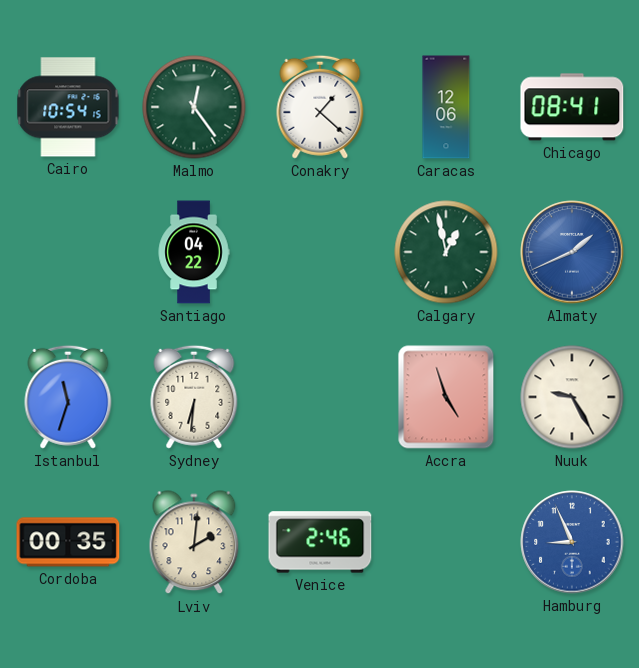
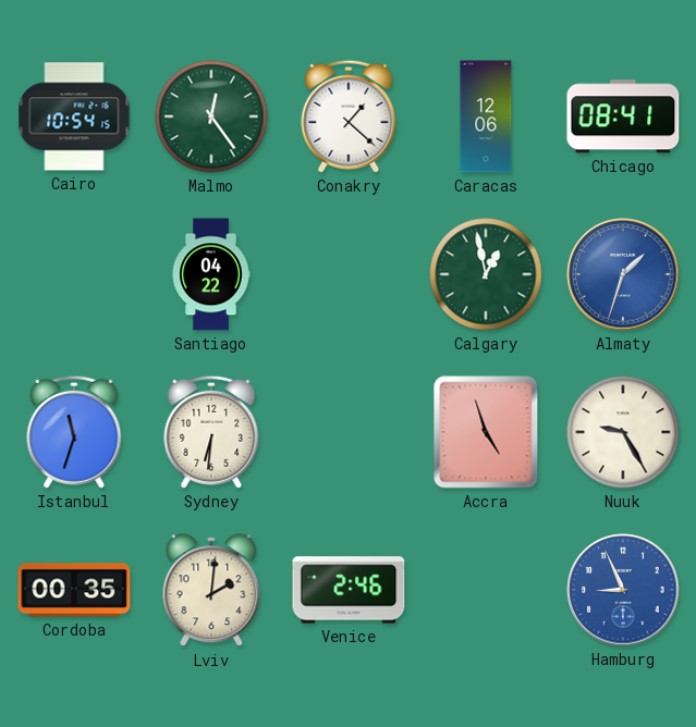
Almaty: 1:41 -> 1:33
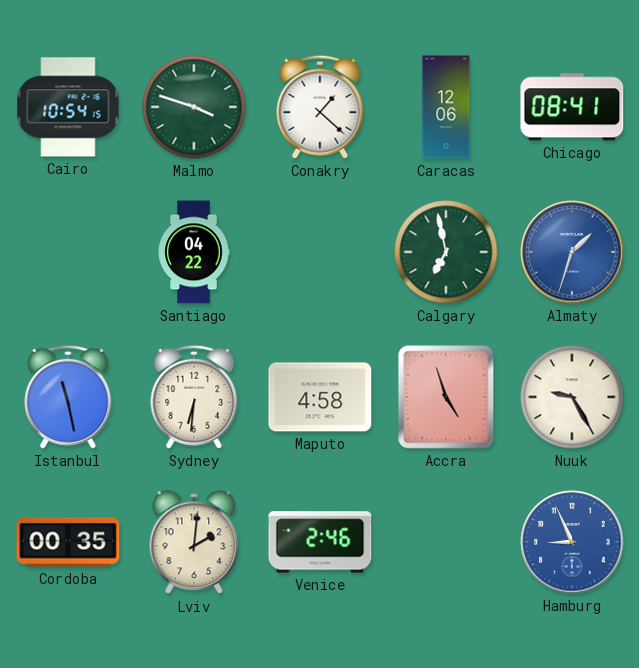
Malmo: 12:24 -> 3:48
Calgary: 12:58 -> 6:58
Istanbul: 11:33 -> 11:28
Maputo: none -> 4:58
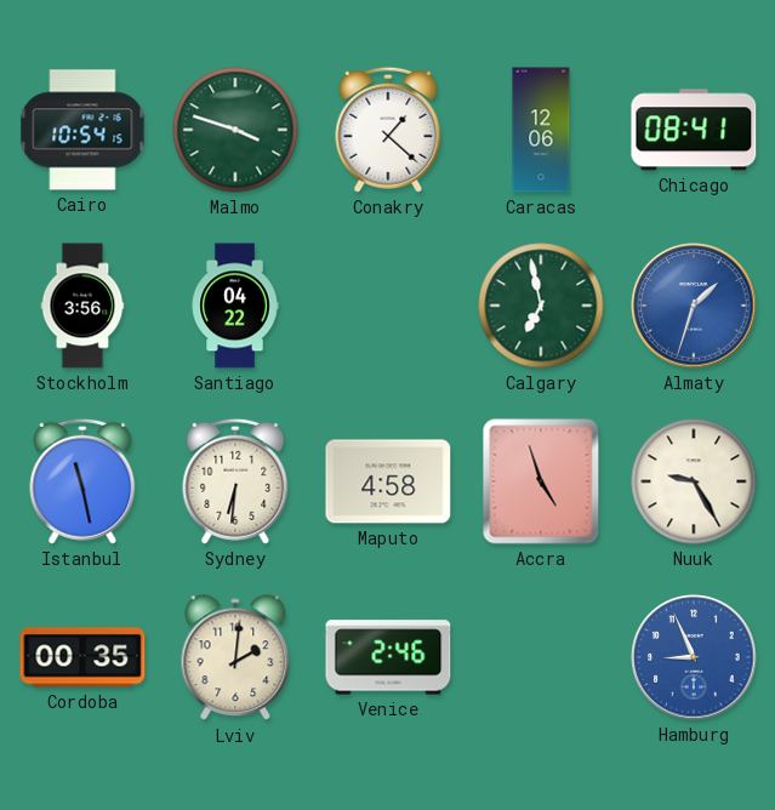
Stockholm: none -> 3:56
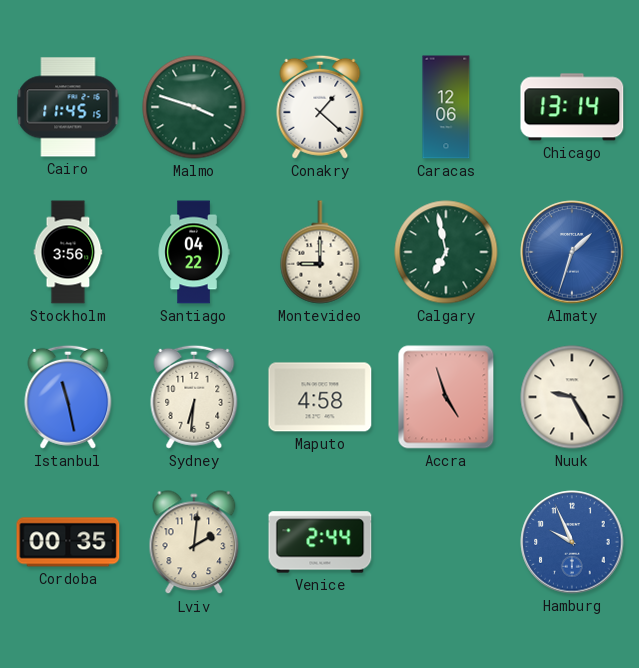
Cairo: 10:54 -> 11:45
Chicago: 08:41 -> 13:14
Montevideo: none -> 9:00
Venice: 2:46 -> 2:44
Hamburg: 8:56 -> 9:56
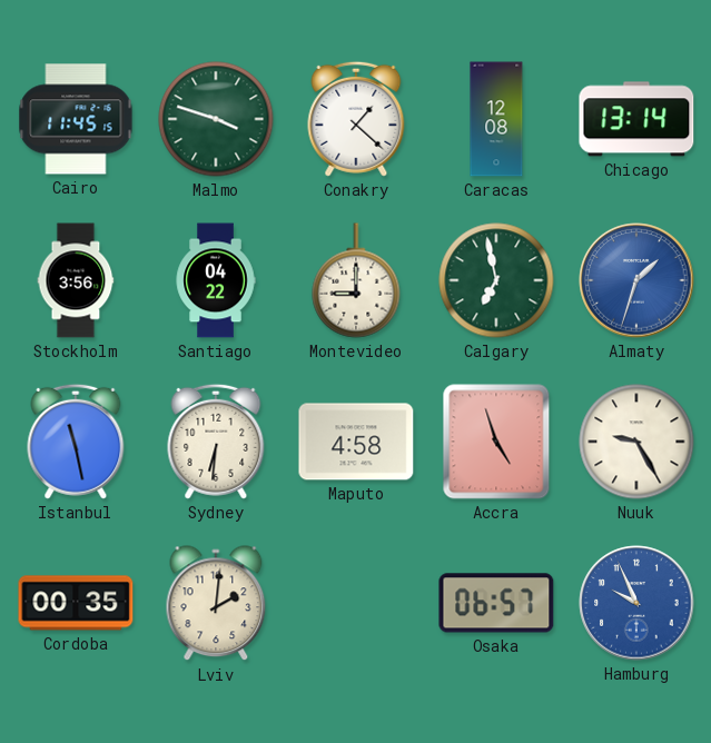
Caracas: 12:06 -> 12:08
Venice: 2:44 -> none
Osaka: none -> 06:57
